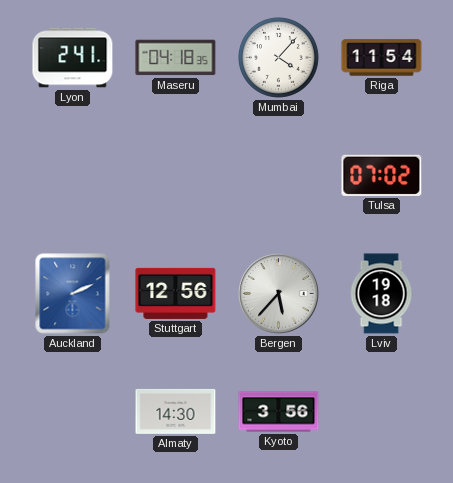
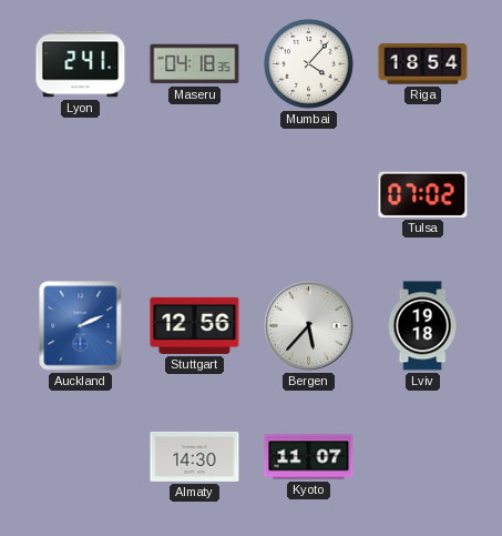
Riga: 11:54 -> 18:54
Kyoto: 3:56 -> 11:07
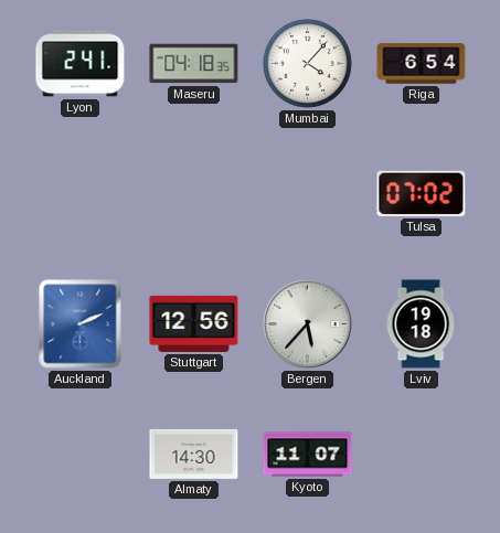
Riga: 18:54 -> 6:54
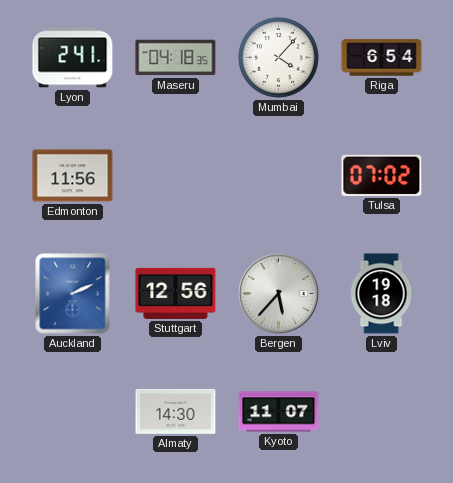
Edmonton: none -> 11:56
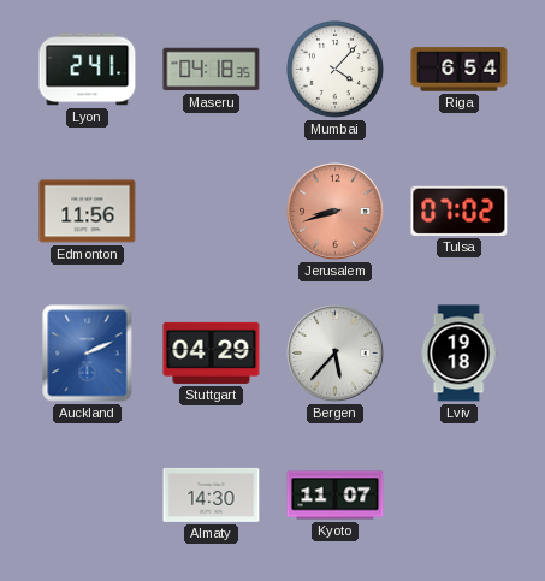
Jerusalem: none -> 8:42
Stuttgart: 12:56 -> 04:29
